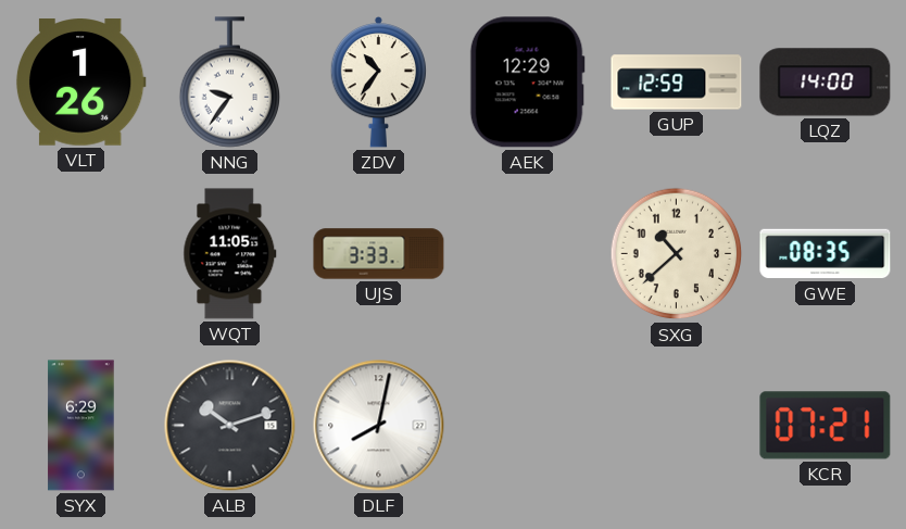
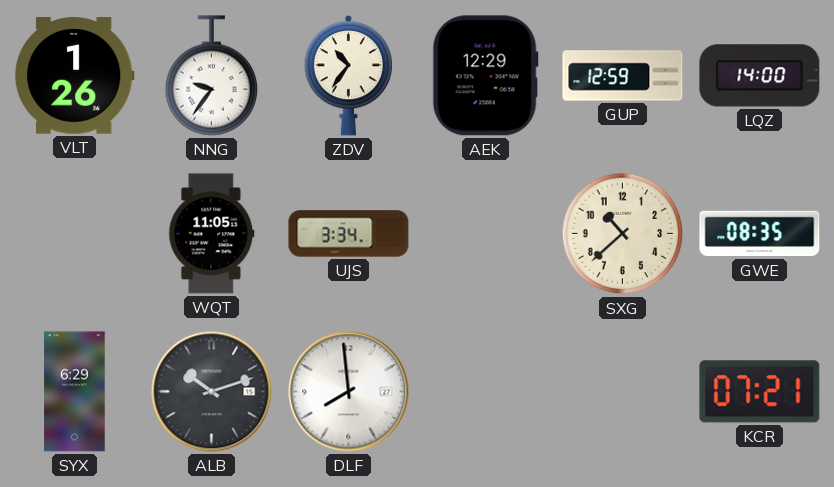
UJS: 3:33 -> 3:34
DLF: 8:02 -> 7:59
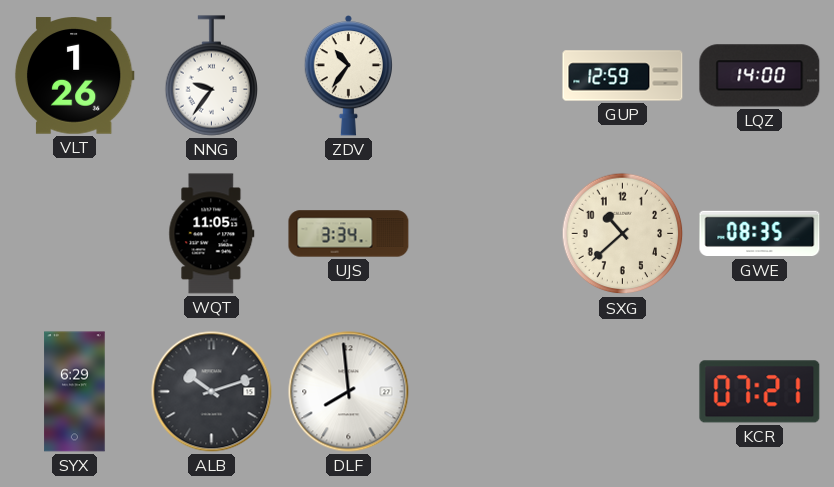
AEK: 12:29 -> none
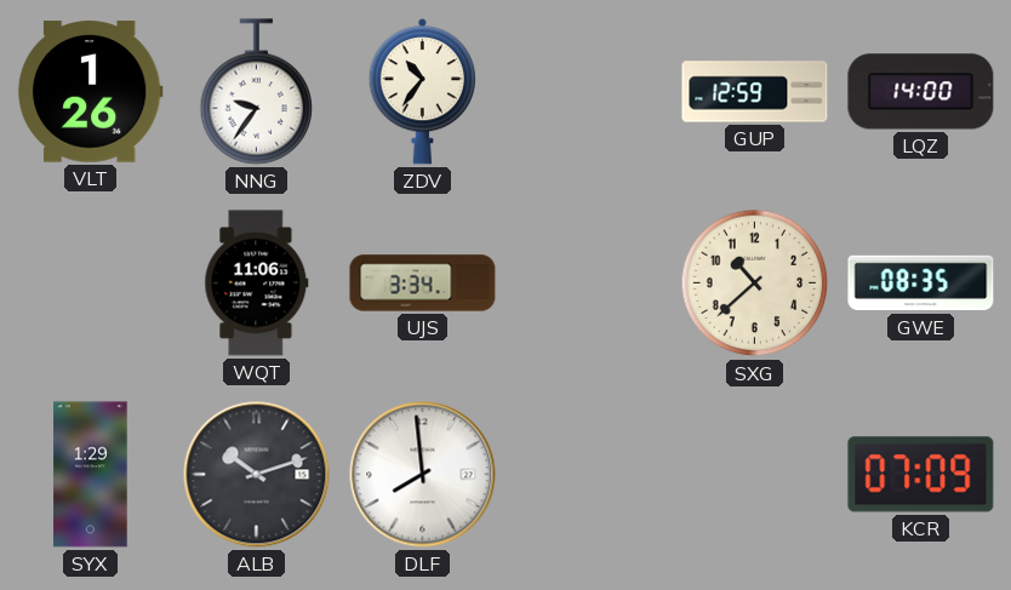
WQT: 11:05 -> 11:06
SYX: 6:29 -> 1:29
KCR: 07:21 -> 07:09
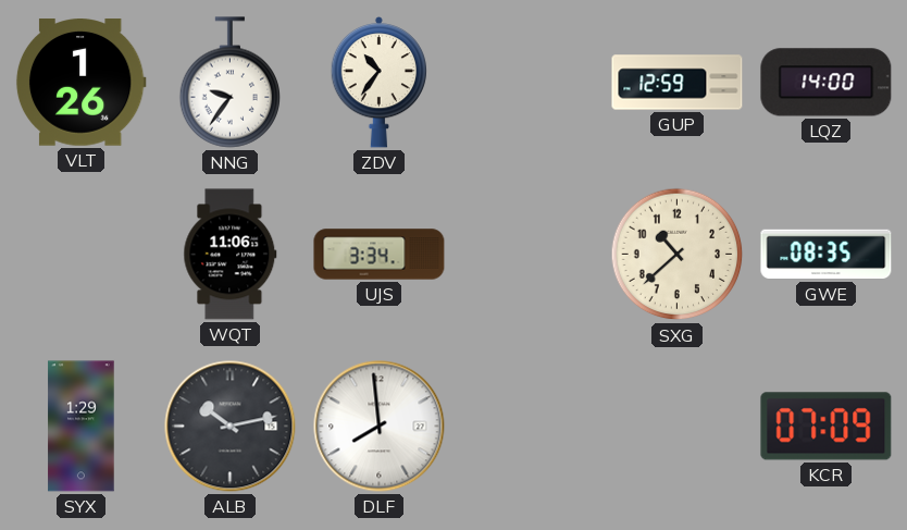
ALB: 10:12 -> 10:13
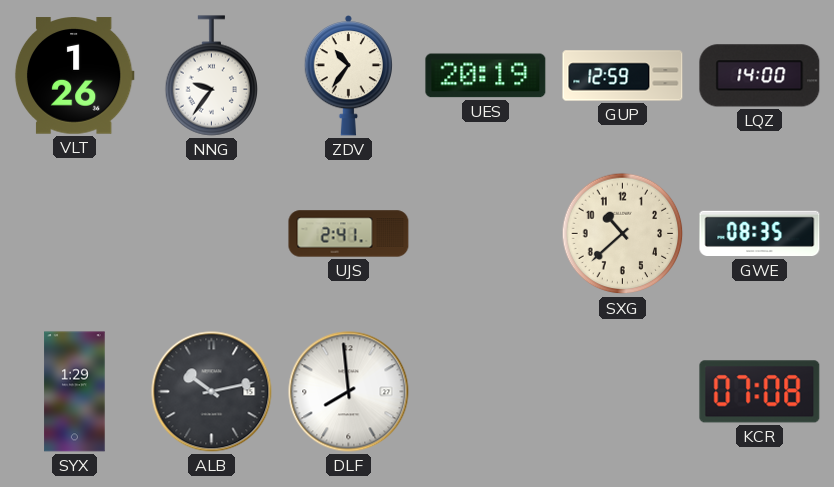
UES: none -> 20:19
WQT: 11:06 -> none
UJS: 3:34 -> 2:41
KCR: 07:09 -> 07:08
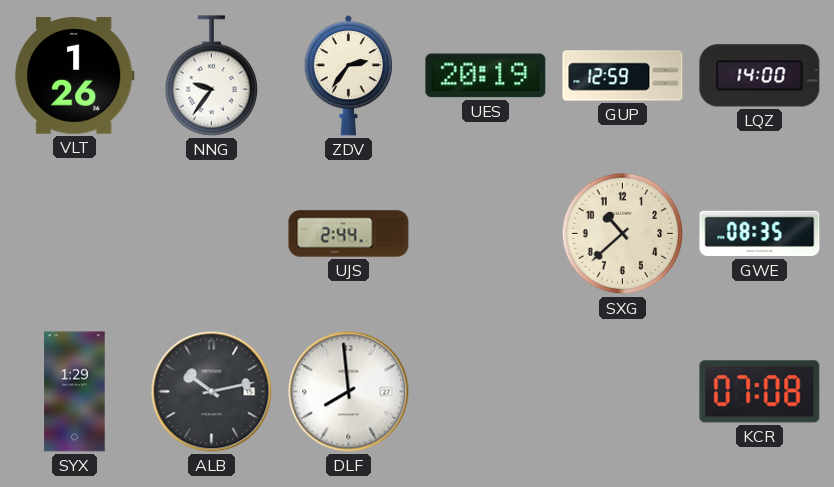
ZDV: 10:36 -> 2:36
UJS: 2:41 -> 2:44
